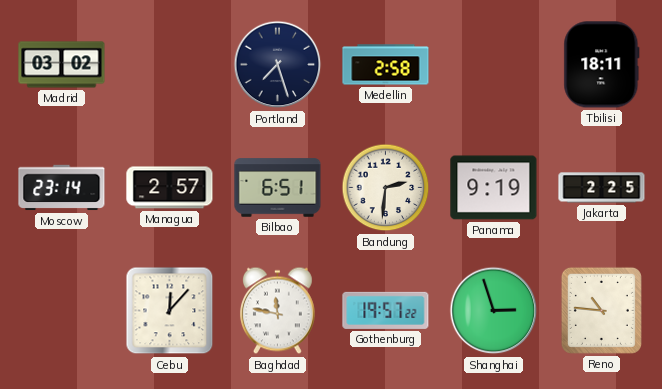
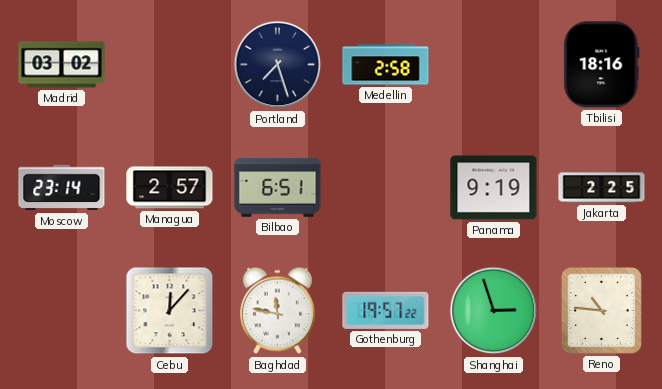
Tbilisi: 18:11 -> 18:16
Bandung: 2:31 -> none
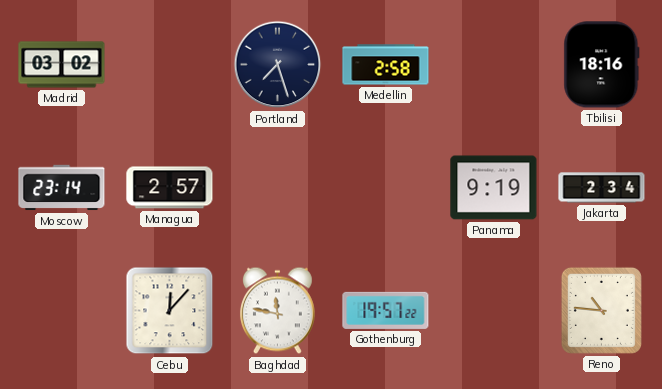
Bilbao: 6:51 -> none
Jakarta: 2:25 -> 2:34
Shanghai: 2:57 -> none
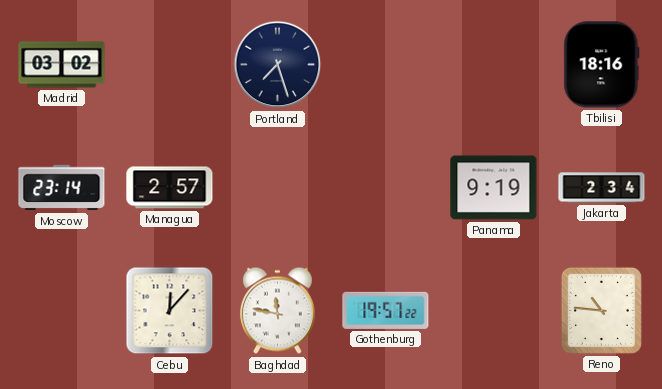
Medellin: 2:58 -> none
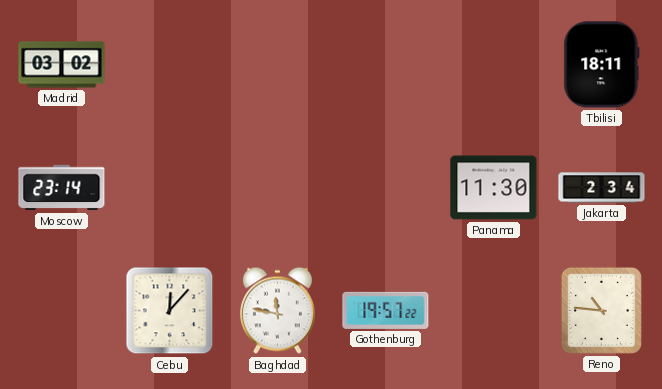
Portland: 7:27 -> none
Tbilisi: 18:16 -> 18:11
Managua: 2:57 -> none
Panama: 9:19 -> 11:30
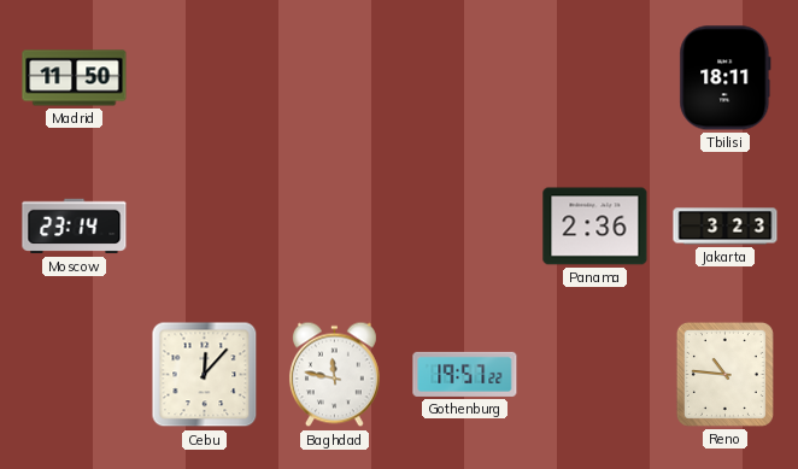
Madrid: 03:02 -> 11:50
Panama: 11:30 -> 2:36
Jakarta: 2:34 -> 3:23
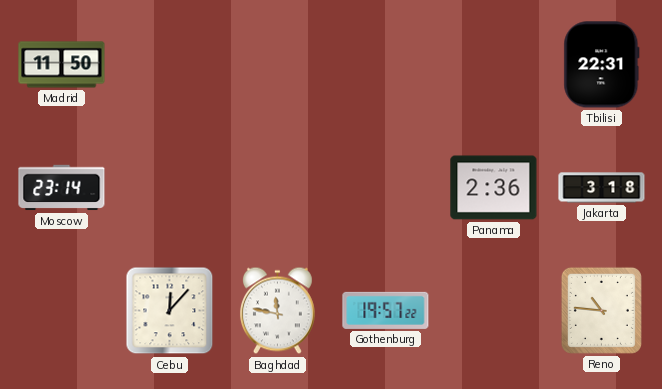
Tbilisi: 18:11 -> 22:31
Jakarta: 3:23 -> 3:18
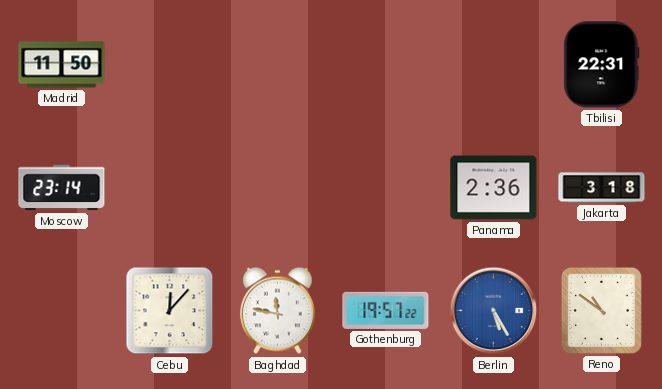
Berlin: none -> 5:25
Reno: 10:46 -> 10:51
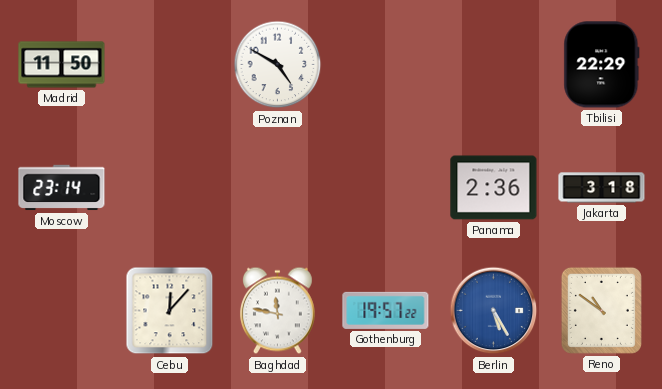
Poznan: none -> 4:50
Tbilisi: 22:31 -> 22:29
